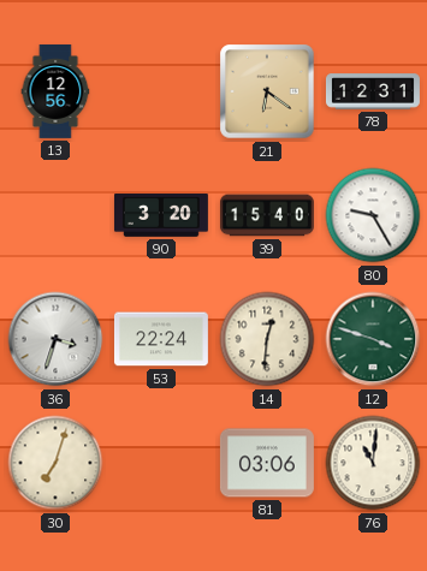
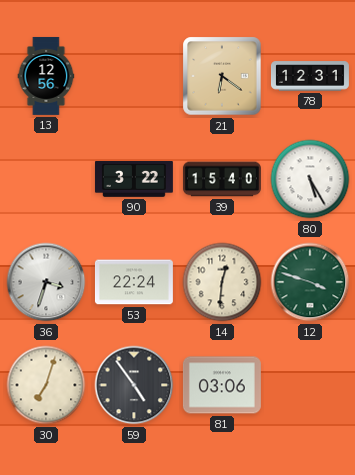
90: 3:20 -> 3:22
80: 9:25 -> 5:25
59: none -> 4:54
76: 11:01 -> none
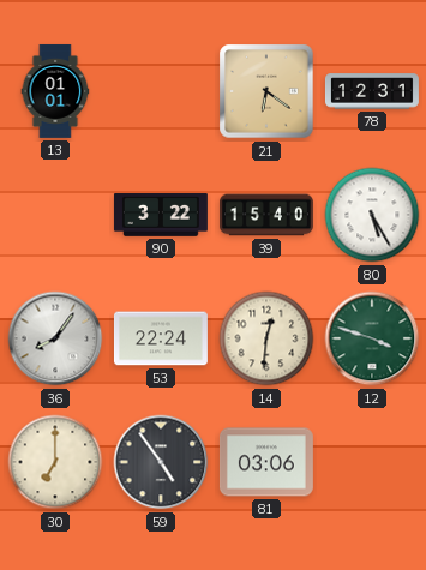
13: 12:56 -> 01:01
36: 3:33 -> 8:06
30: 7:03 -> 7:00
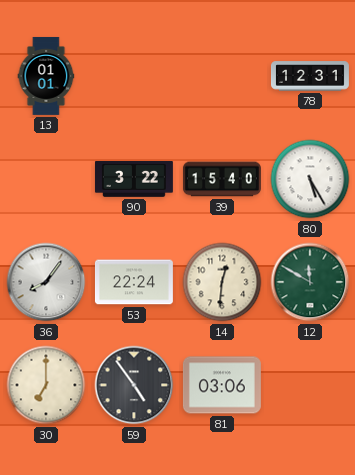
21: 6:21 -> none
12: 3:48 -> 11:50
